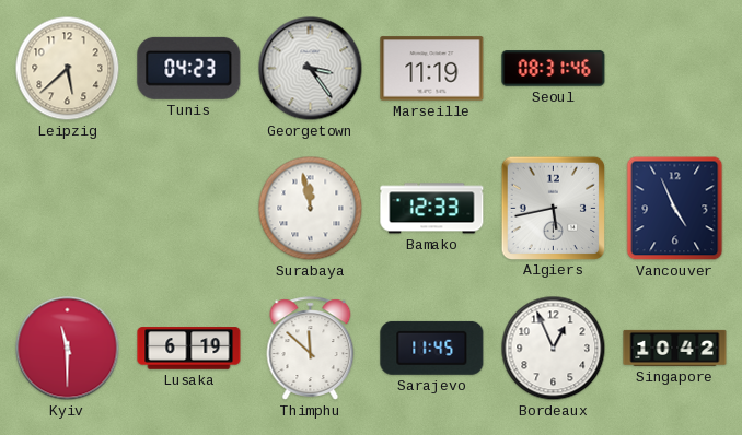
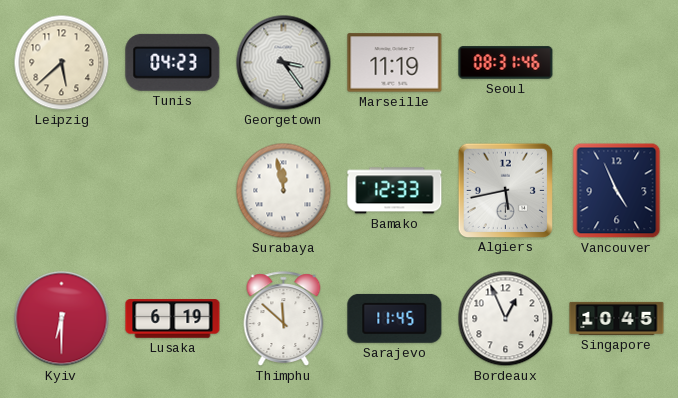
Kyiv: 11:30 -> 6:30
Singapore: 10:42 -> 10:45
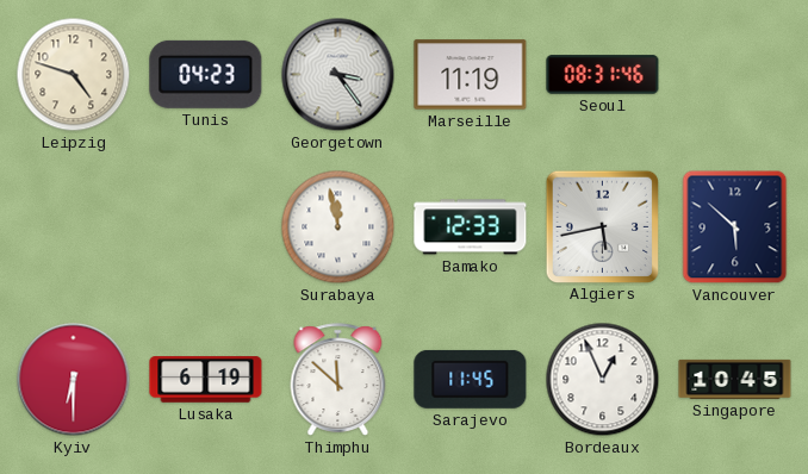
Leipzig: 5:38 -> 4:48
Vancouver: 4:56 -> 5:52
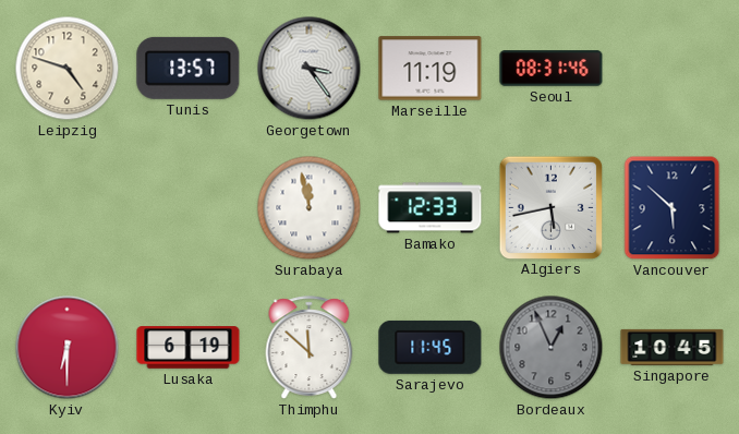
Tunis: 04:23 -> 13:57
Bordeaux dial: white -> grey
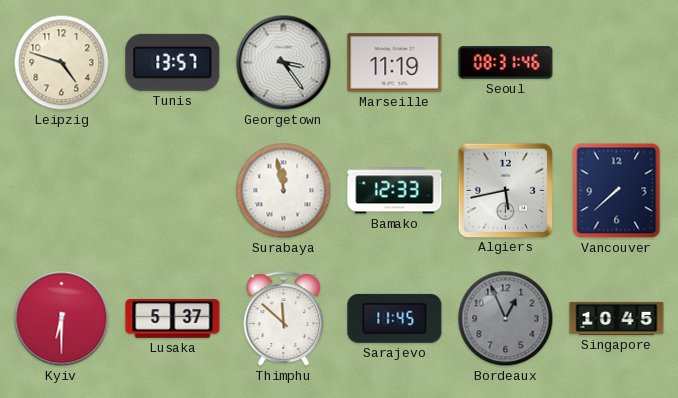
Vancouver: 5:52 -> 7:38
Lusaka: 6:19 -> 5:37
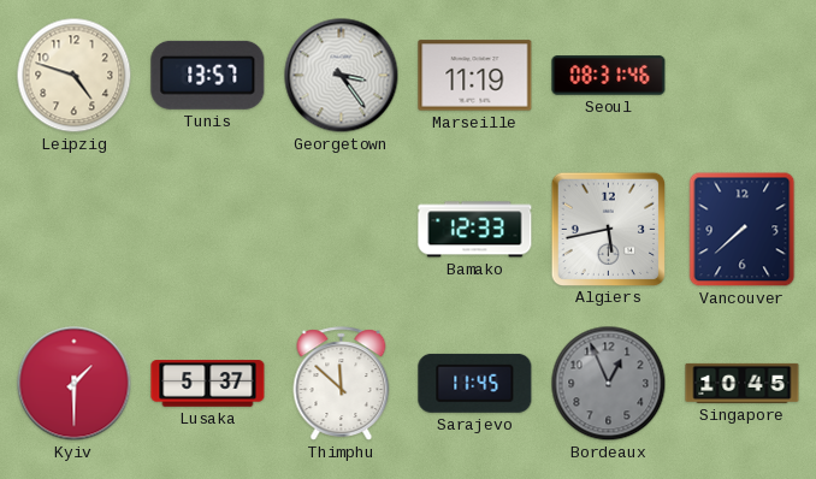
Surabaya: 11:58 -> none
Kyiv: 6:30 -> 1:30
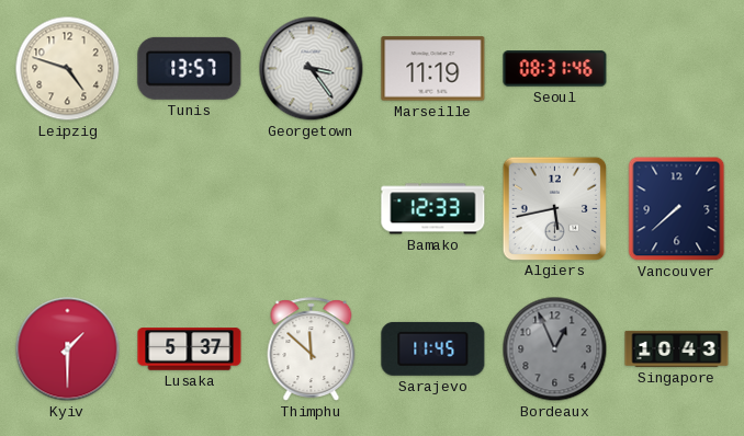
Singapore: 10:45 -> 10:43
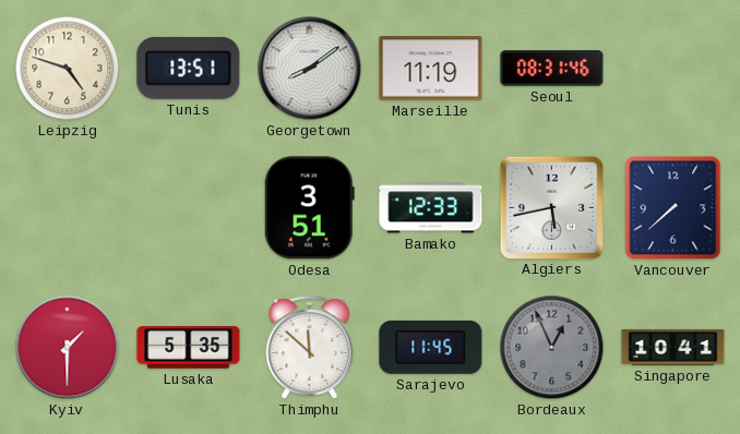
Tunis: 13:57 -> 13:51
Georgetown: 3:24 -> 8:09
Odesa: none -> 3:51
Lusaka: 5:37 -> 5:35
Singapore: 10:43 -> 10:41
